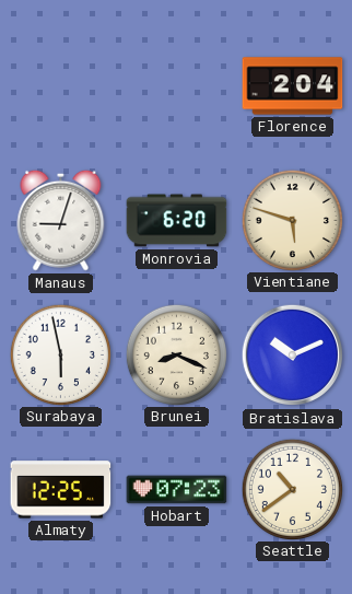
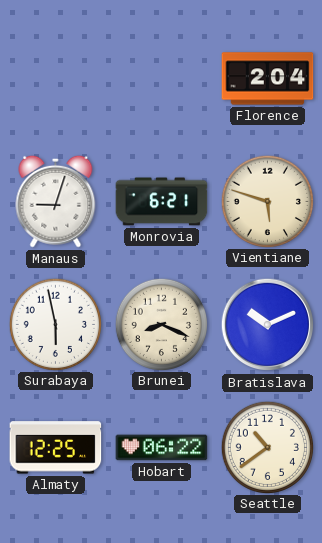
Monrovia: 6:20 -> 6:21
Hobart: 07:23 -> 06:22
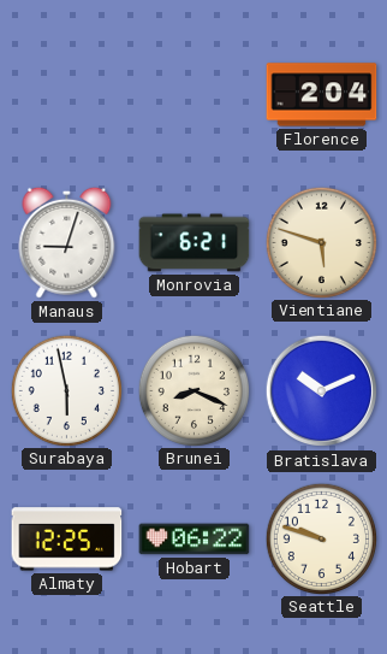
Seattle: 10:39 -> 9:48
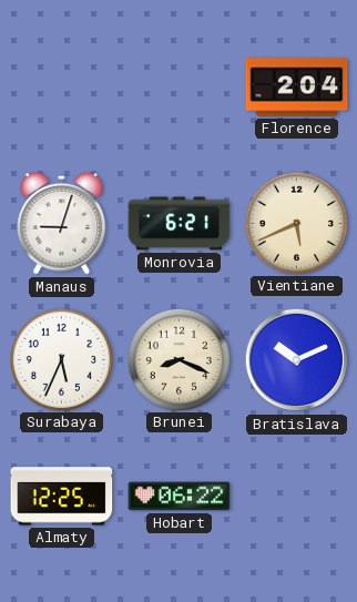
Vientiane: 5:48 -> 5:41
Surabaya: 5:58 -> 5:34
Seattle: 9:48 -> none
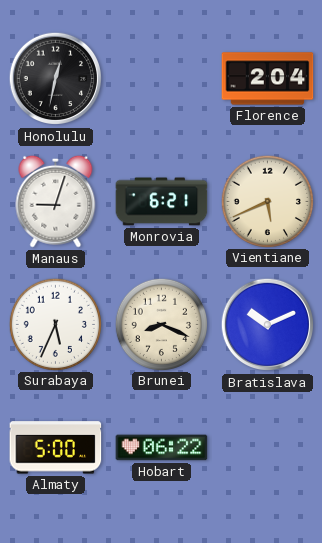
Honolulu: none -> 12:32
Almaty: 12:25 -> 5:00
